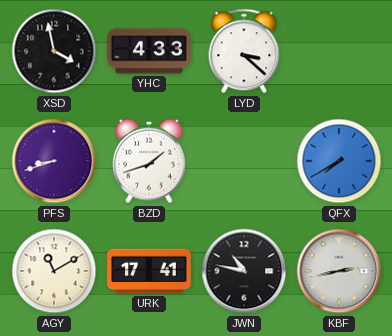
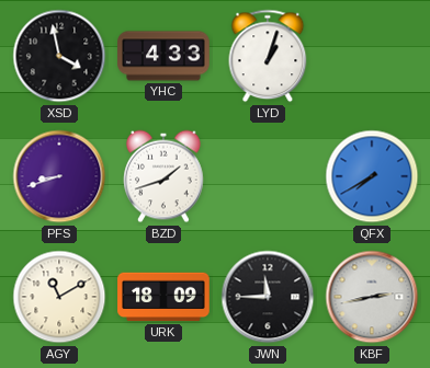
LYD: 3:22 -> 1:03
URK: 17:41 -> 18:09
JWN: 10:47 -> 11:45
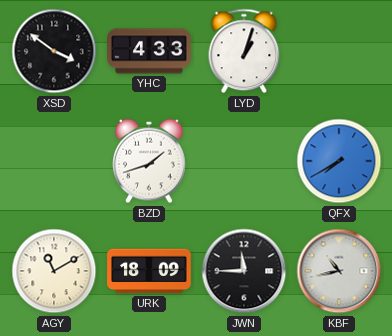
XSD: 3:58 -> 3:51
PFS: 8:42 -> none
KBF: 2:43 -> 10:43
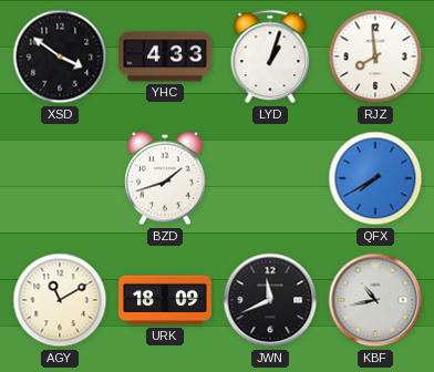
RJZ: none -> 7:59
JWN: 11:45 -> 11:41
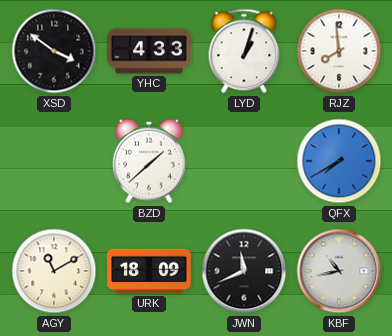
BZD: 1:42 -> 1:38
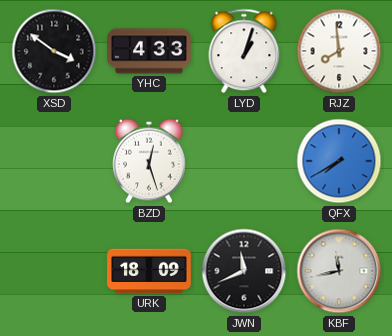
BZD: 1:38 -> 12:27
AGY: 11:10 -> none
KBF: 10:43 -> 11:43
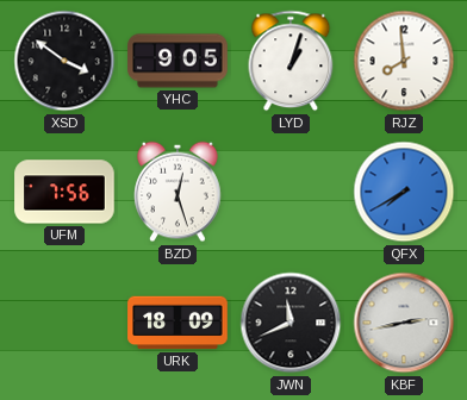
YHC: 4:33 -> 9:05
UFM: none -> 7:56
KBF: 11:43 -> 2:43
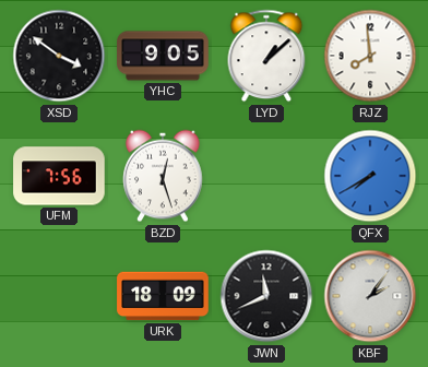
LYD: 1:03 -> 1:08
KBF: 2:43 -> 2:06
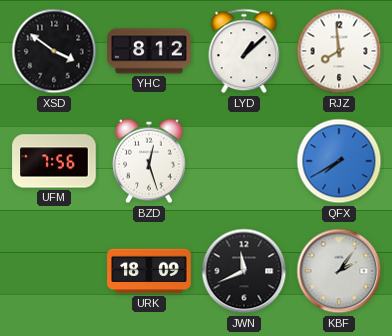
YHC: 9:05 -> 8:12
